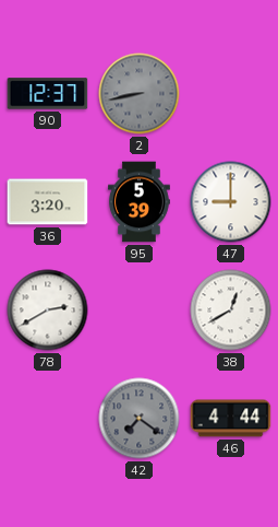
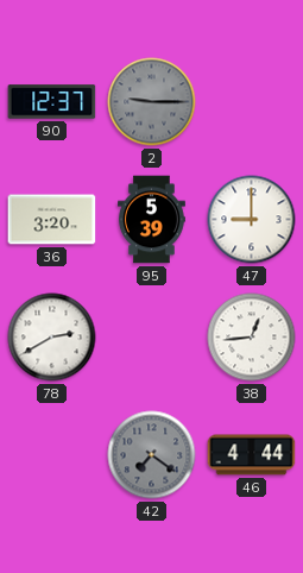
2: 8:43 -> 9:15
38: 12:40 -> 12:44
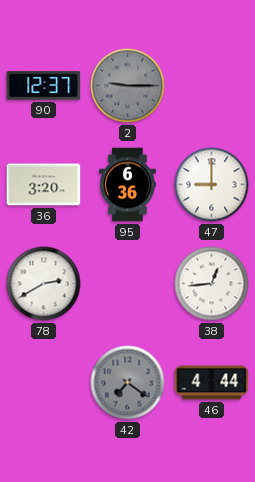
95: 5:39 -> 6:36
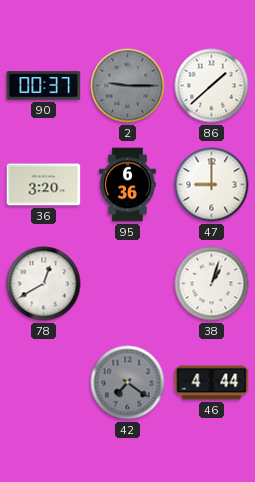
90: 12:37 -> 00:37
86: none -> 1:38
78: 2:40 -> 12:40
38: 12:44 -> 1:03
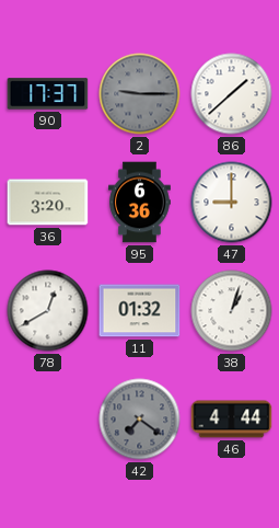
90: 00:37 -> 17:37
11: none -> 01:32
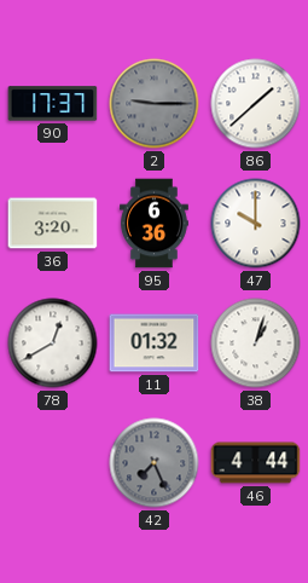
47: 9:00 -> 10:00
42: 7:21 -> 7:26
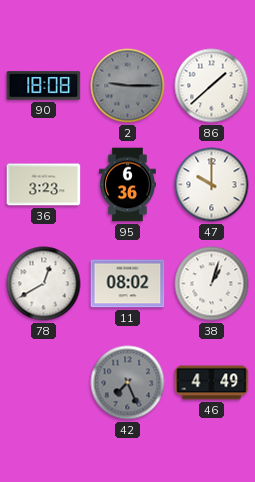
90: 17:37 -> 18:08
36: 3:20 -> 3:23
11: 01:32 -> 08:02
46: 4:44 -> 4:49
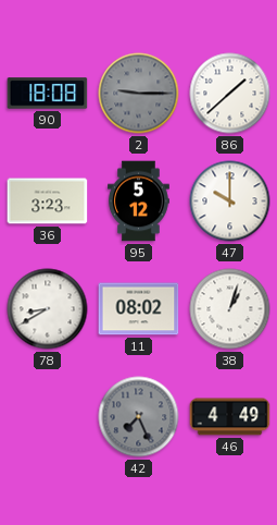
95: 6:36 -> 5:12
78: 12:40 -> 8:40
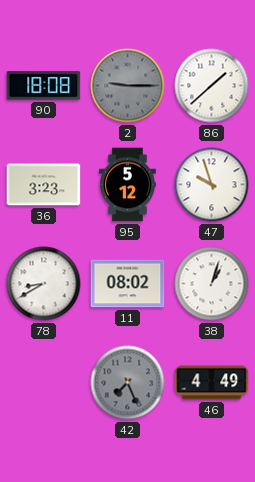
47: 10:00 -> 9:57
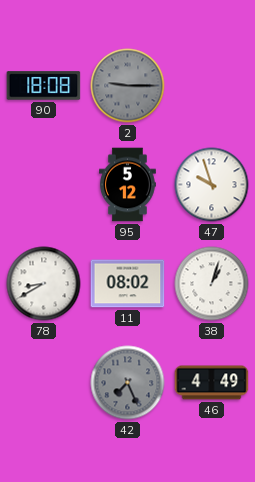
86: 1:38 -> none
36: 3:23 -> none
